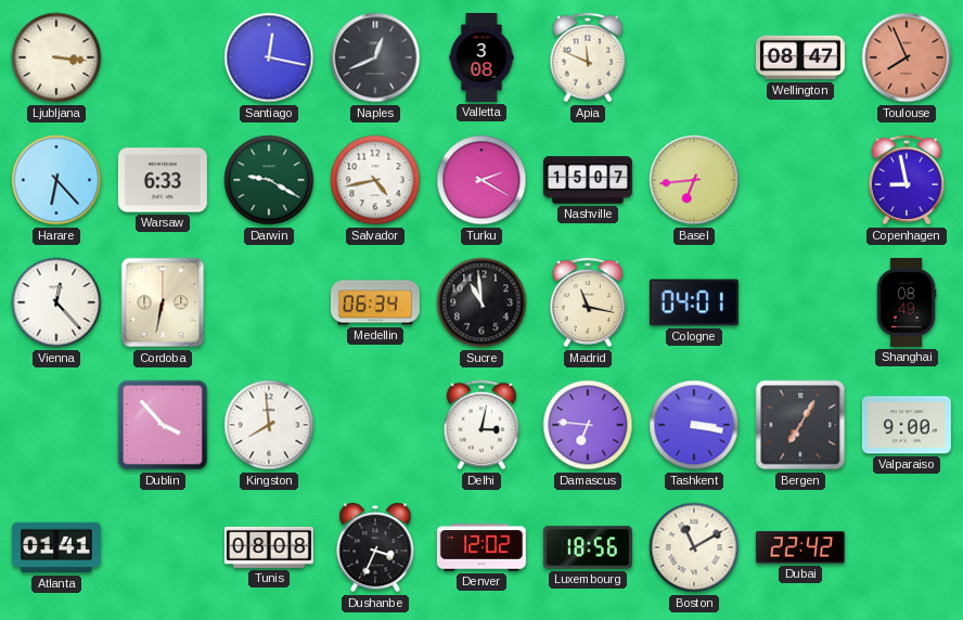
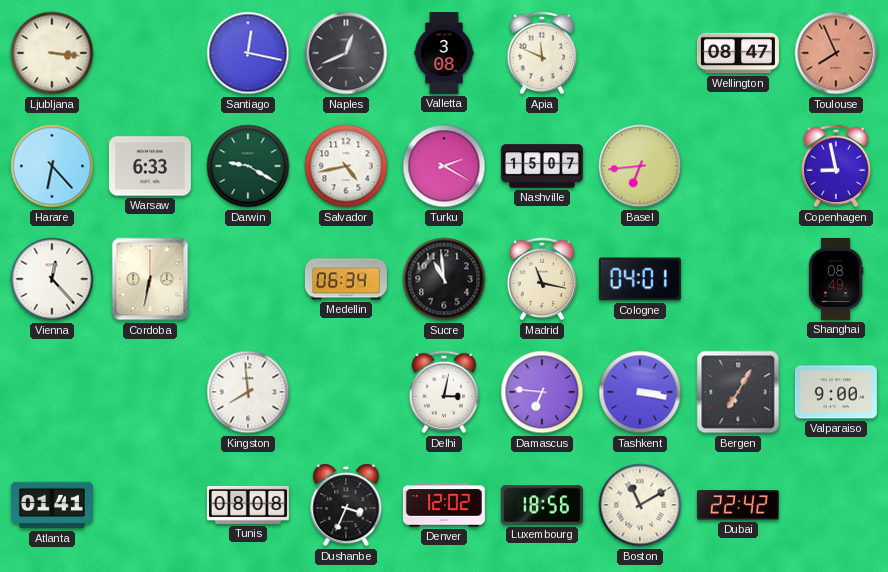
Dublin: 3:53 -> none
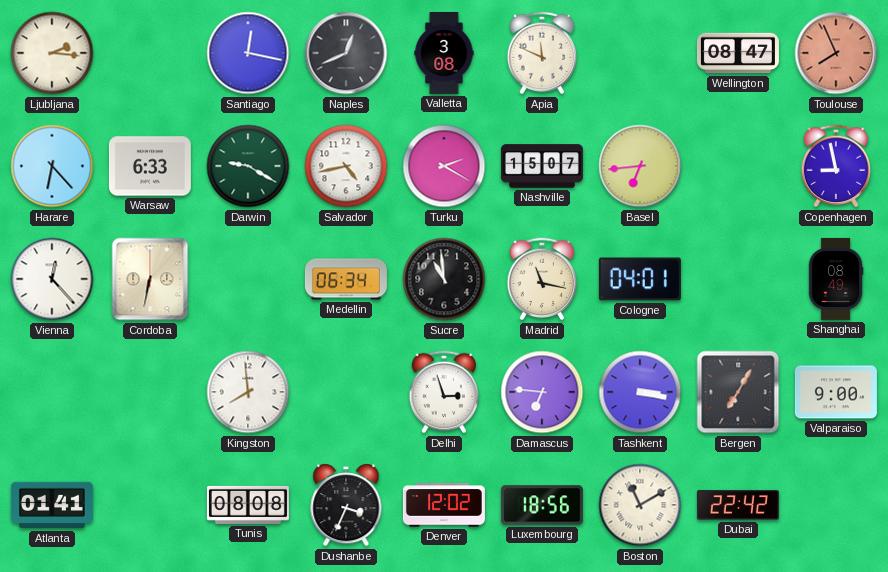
Ljubljana: 3:16 -> 2:16
Delhi: 3:02 -> 2:57
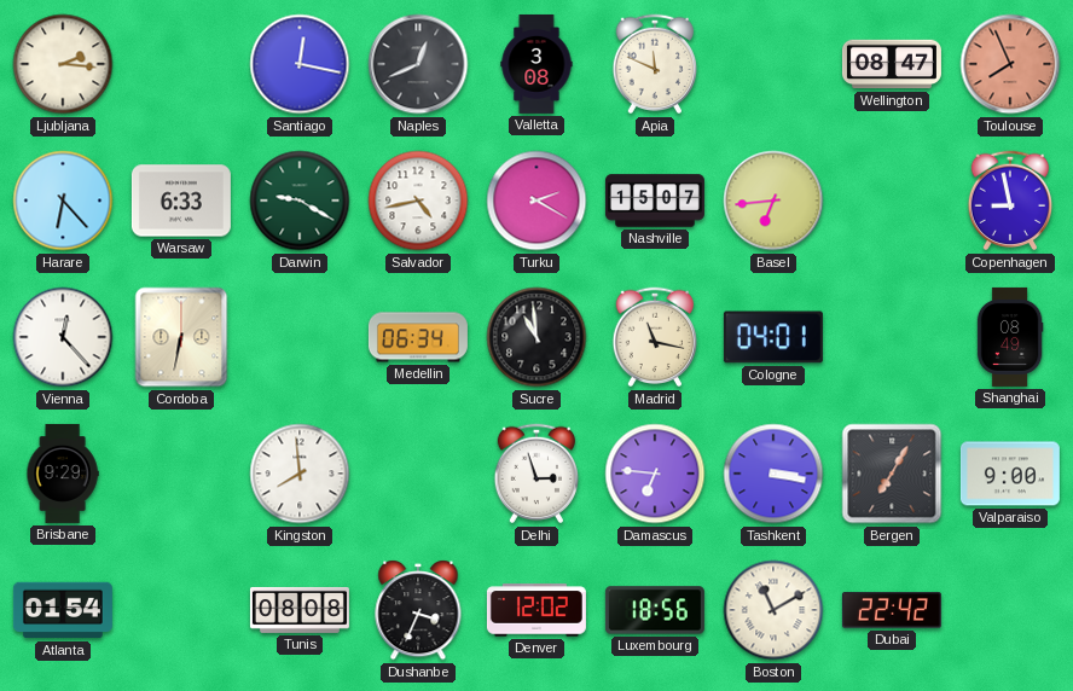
Brisbane: none -> 9:29
Atlanta: 01:41 -> 01:54
